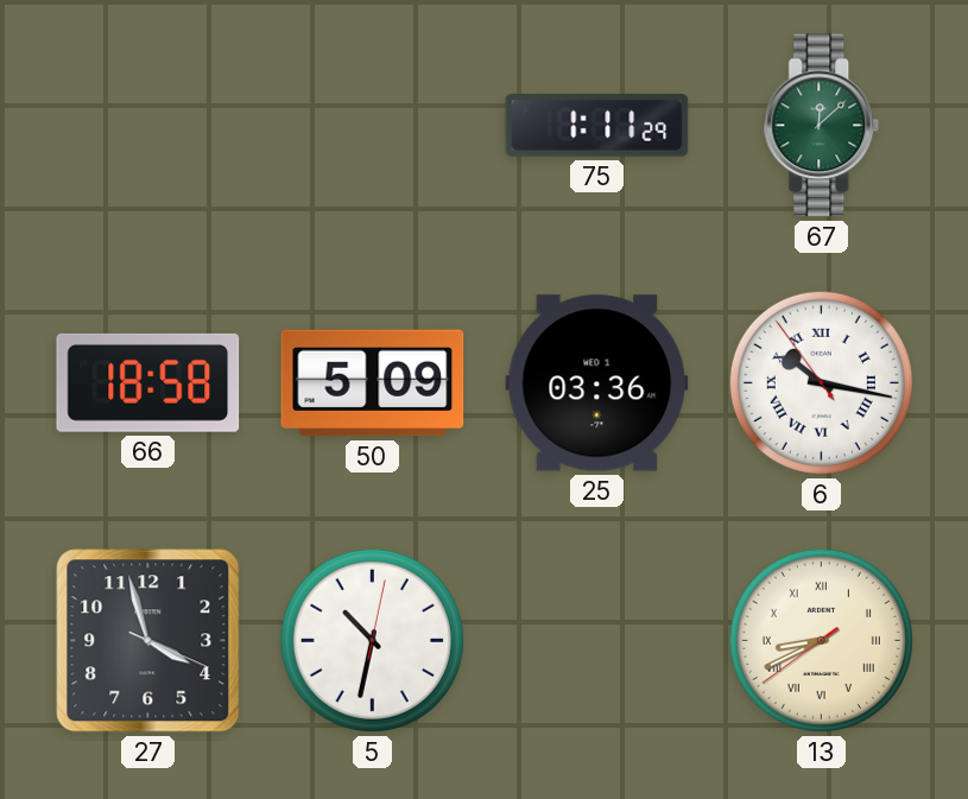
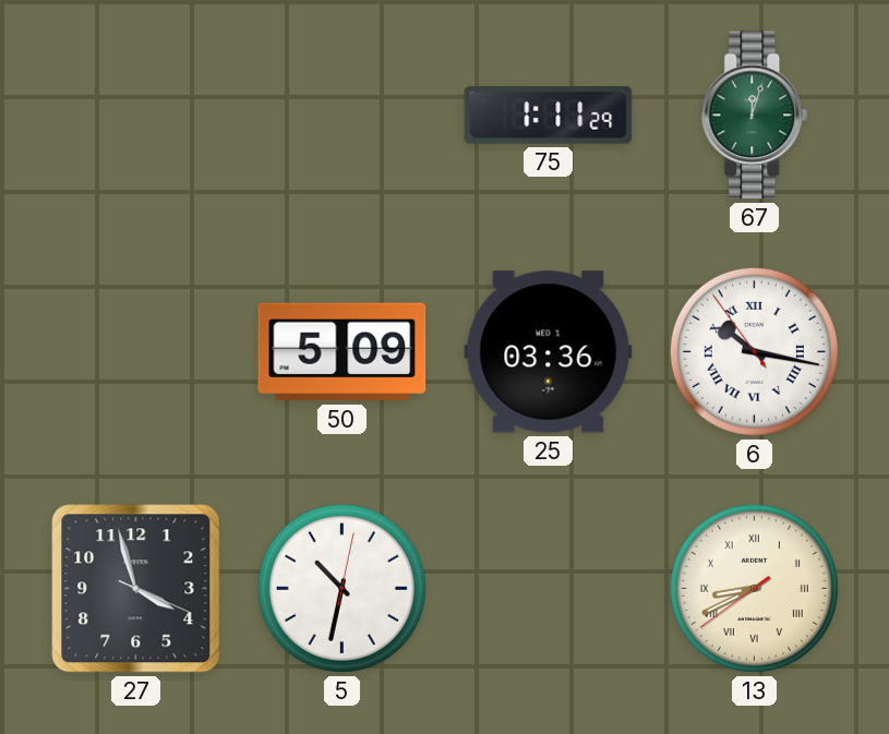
67: 12:08 -> 12:03
66: 18:58 -> none
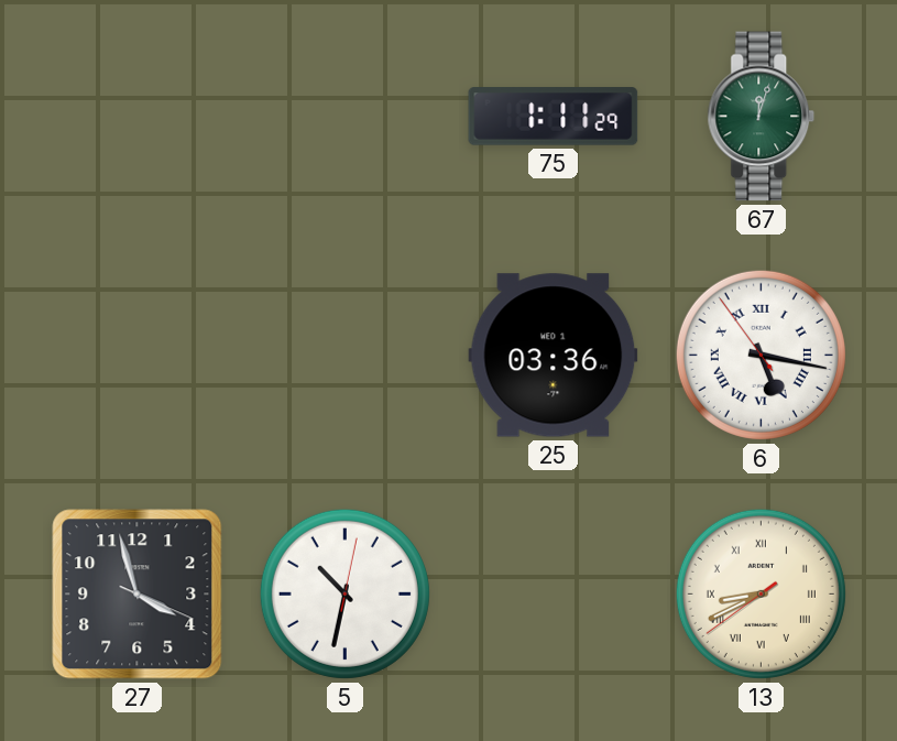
50: 5:09 -> none
6: 10:16 -> 5:16
